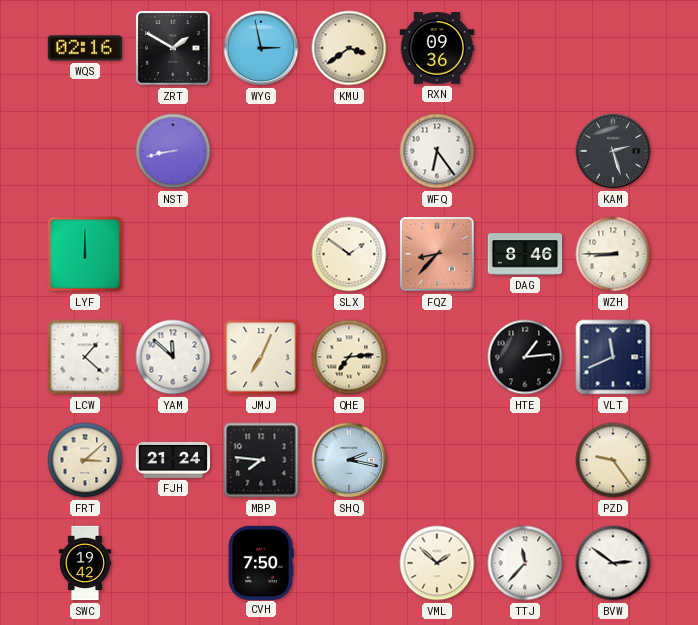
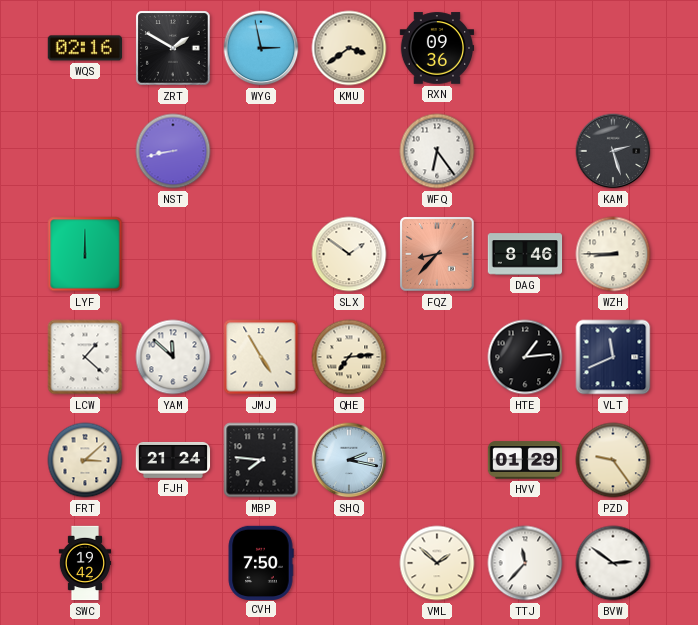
JMJ: 7:04 -> 4:55
HVV: none -> 01:29
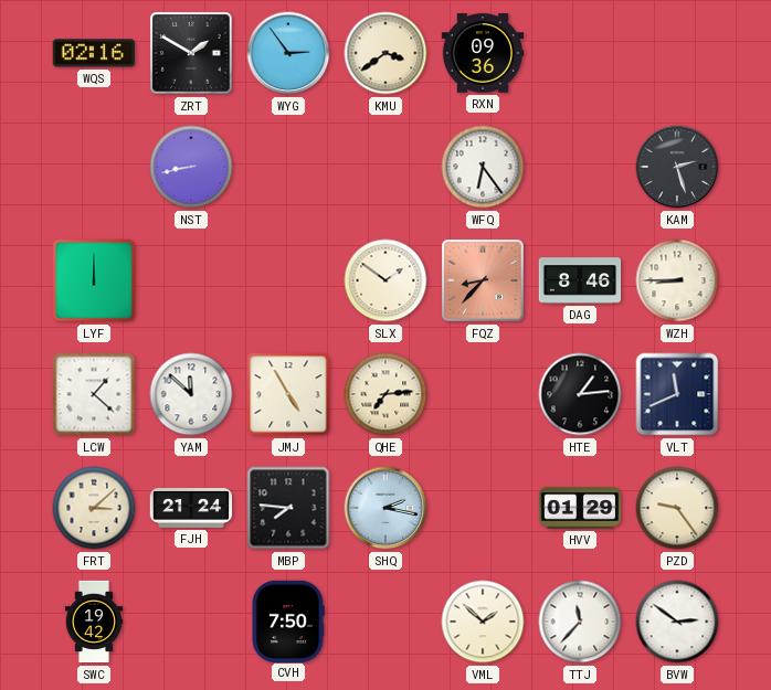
WYG: 2:58 -> 2:54
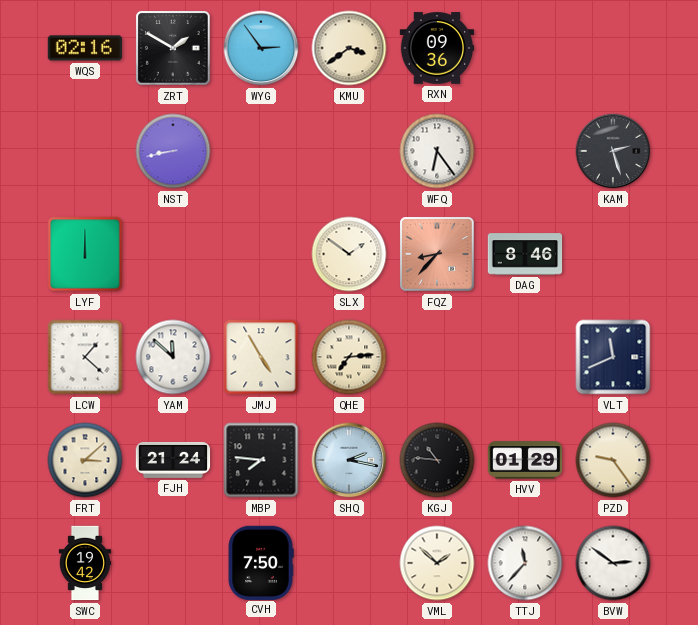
WZH: 8:45 -> none
HTE: 1:14 -> none
KGJ: none -> 10:46
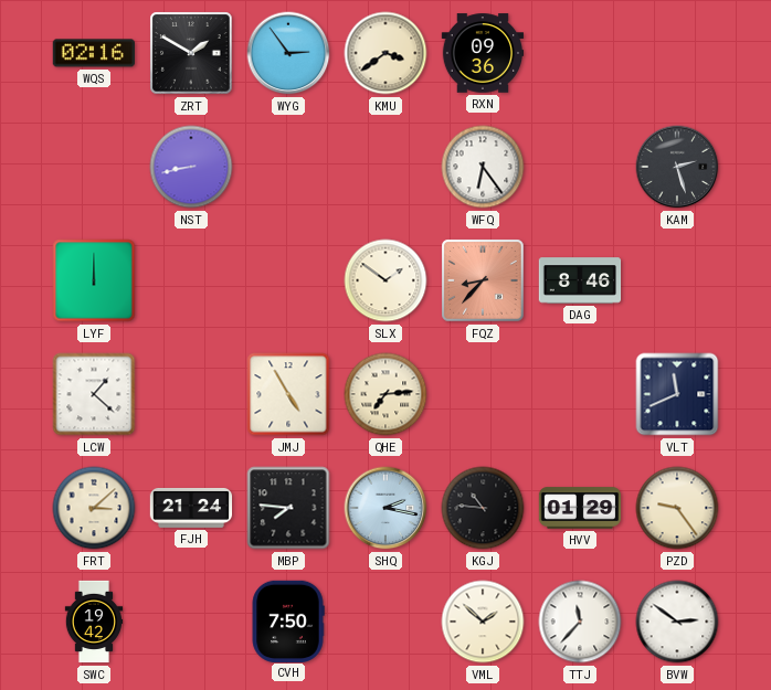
YAM: 11:52 -> none
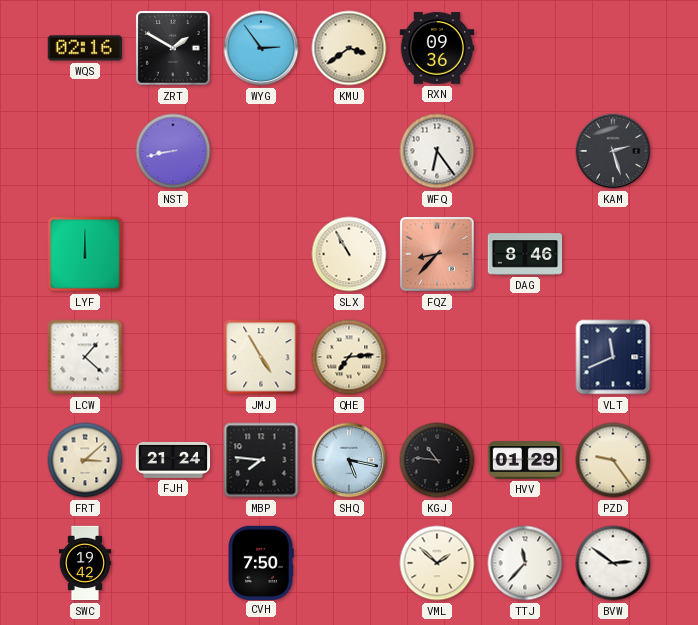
SLX: 1:51 -> 10:55
SHQ: 2:17 -> 5:17
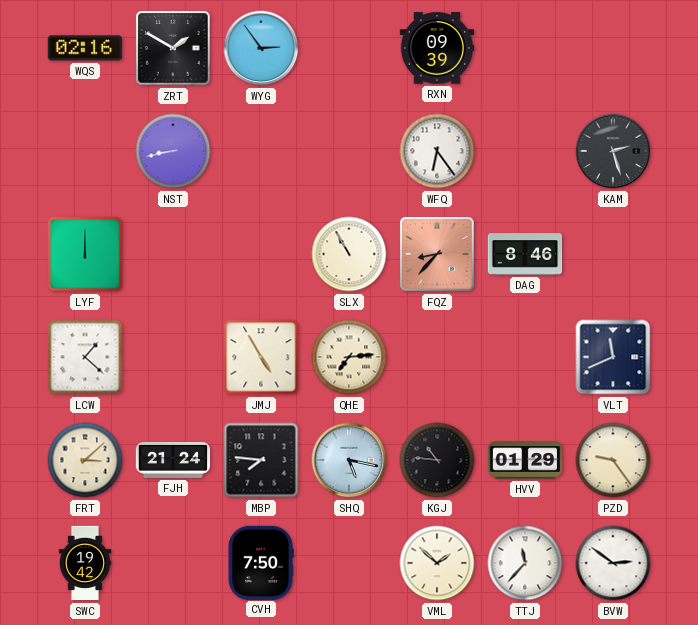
KMU: 3:39 -> none
RXN: 09:36 -> 09:39
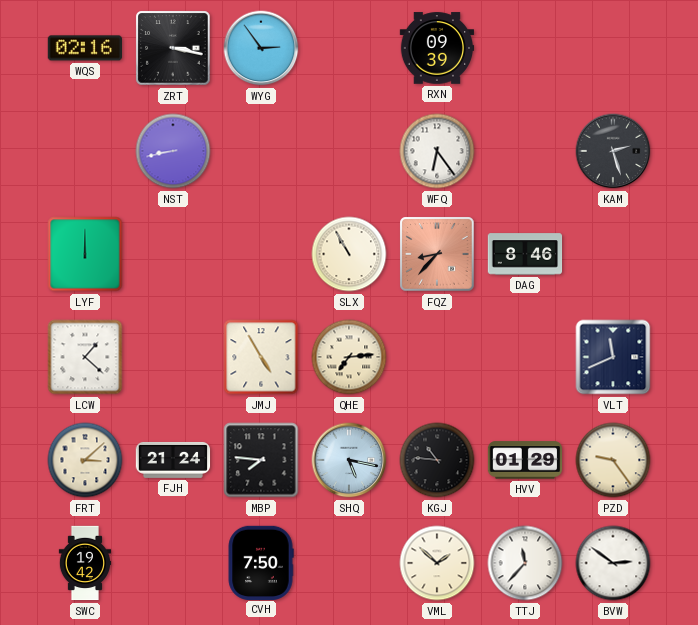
ZRT: 1:50 -> 3:17
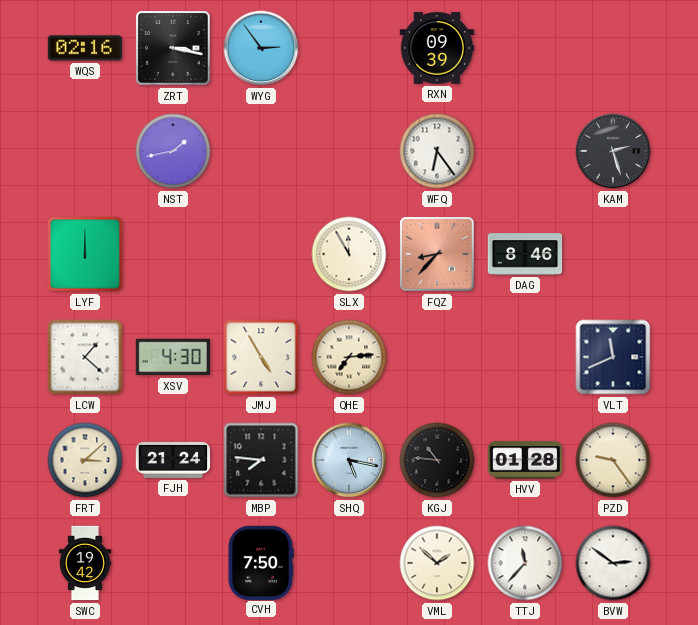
NST: 8:43 -> 1:43
SLX: 10:55 -> 11:55
XSV: none -> 4:30
HVV: 01:29 -> 01:28
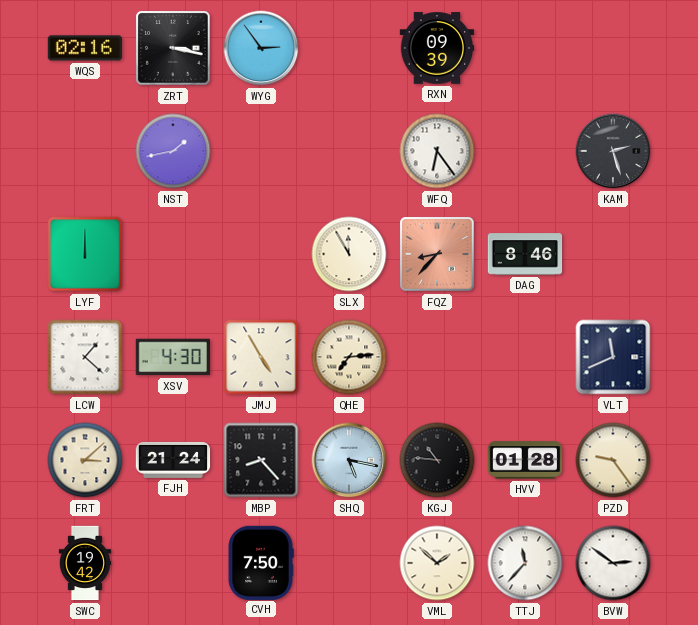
MBP: 7:46 -> 8:23
